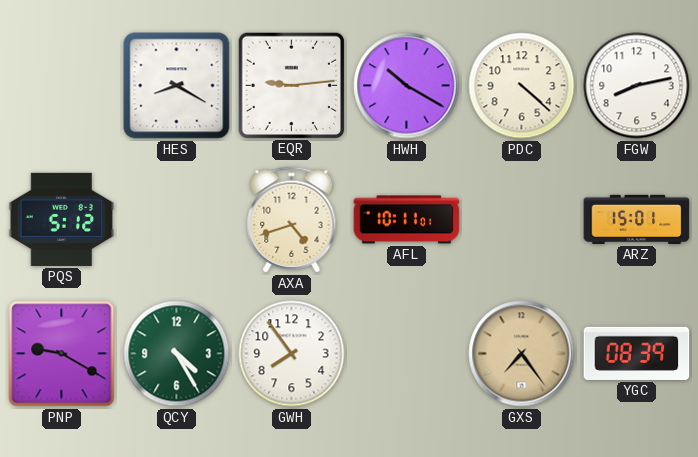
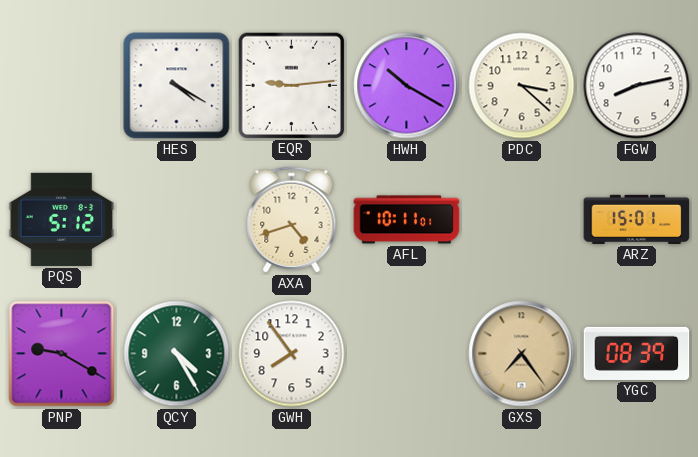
HES: 8:20 -> 4:20
PDC: 4:22 -> 3:22
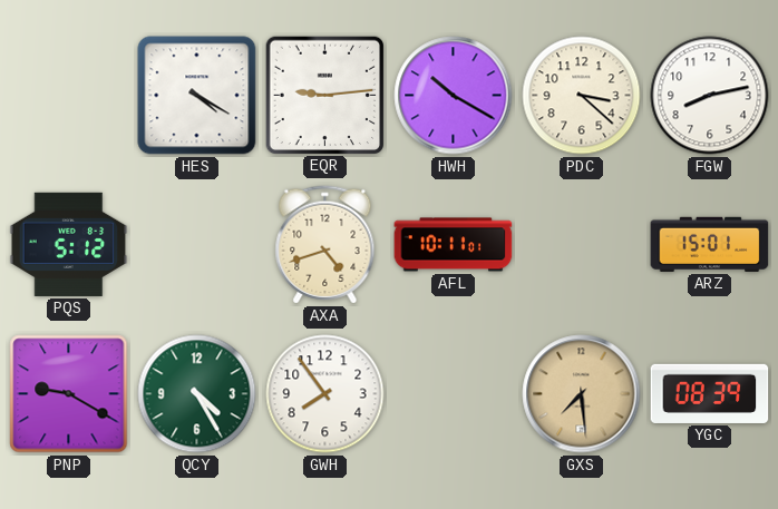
GXS: 7:24 -> 7:29
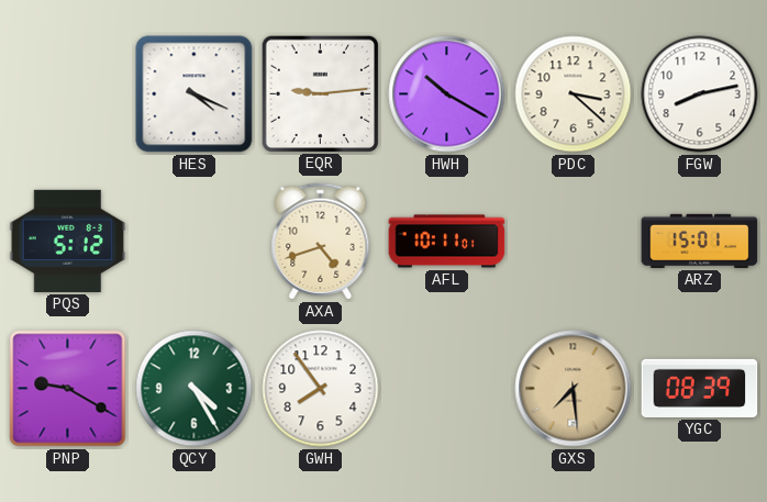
HES: 4:20 -> 4:19
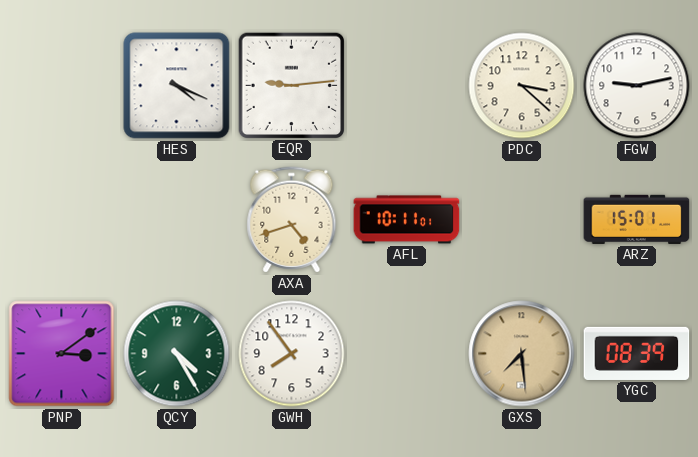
HWH: 10:20 -> none
FGW: 8:13 -> 9:13
PQS: 5:12 -> none
PNP: 9:20 -> 3:09
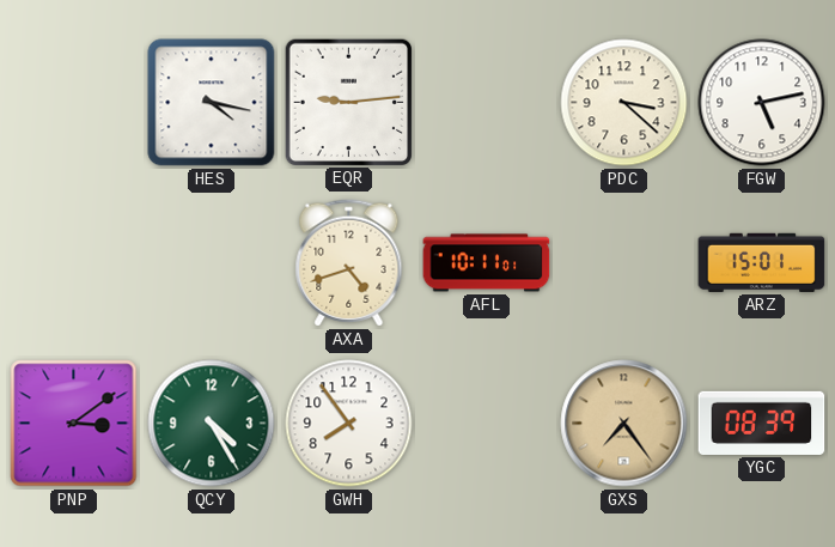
HES: 4:19 -> 4:17
FGW: 9:13 -> 5:13
GXS: 7:29 -> 7:24
